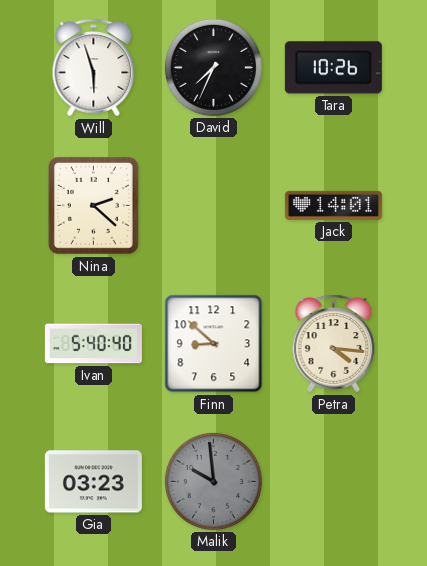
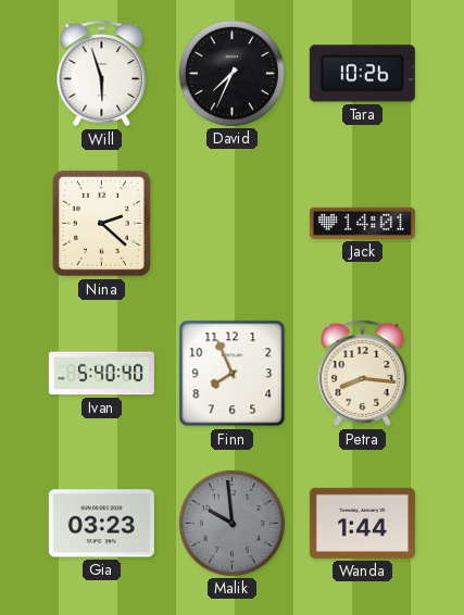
Finn: 8:52 -> 7:56
Petra: 4:16 -> 8:16
Wanda: none -> 1:44
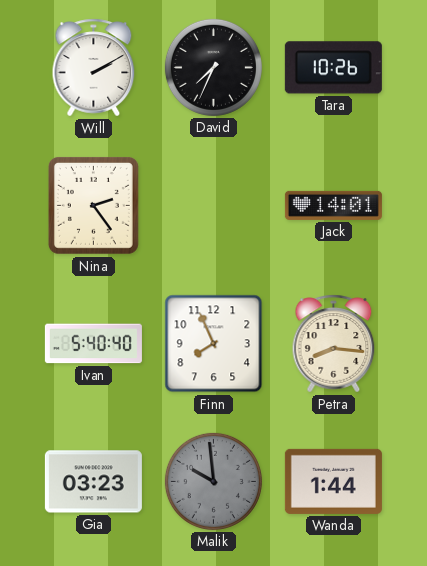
Will: 5:57 -> 2:10
Nina: 2:22 -> 2:24
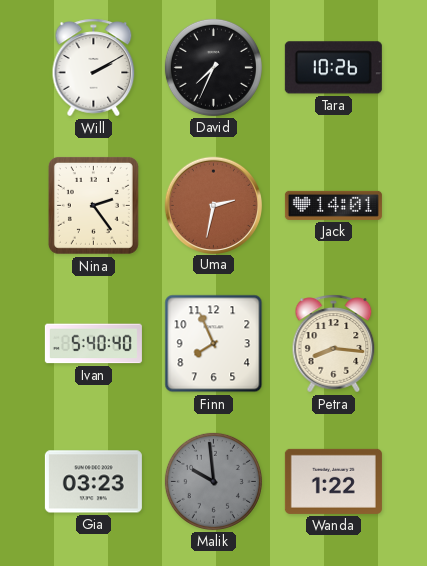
Uma: none -> 2:32
Wanda: 1:44 -> 1:22
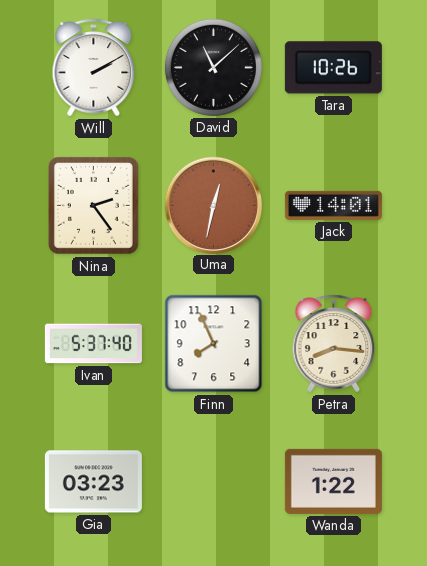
David: 7:34 -> 11:08
Uma: 2:32 -> 12:32
Ivan: 5:40 -> 5:37
Malik: 9:59 -> none
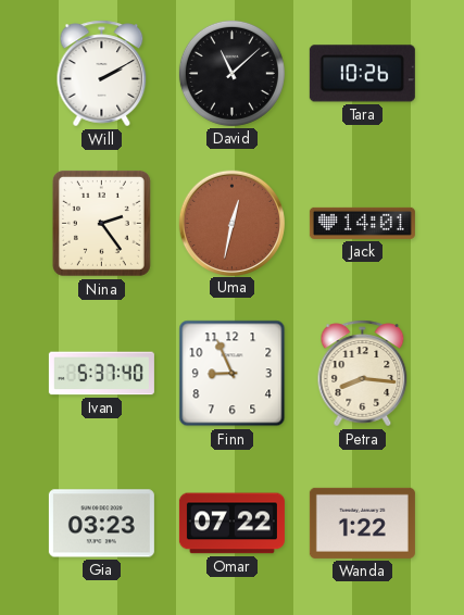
Finn: 7:56 -> 8:56
Omar: none -> 07:22
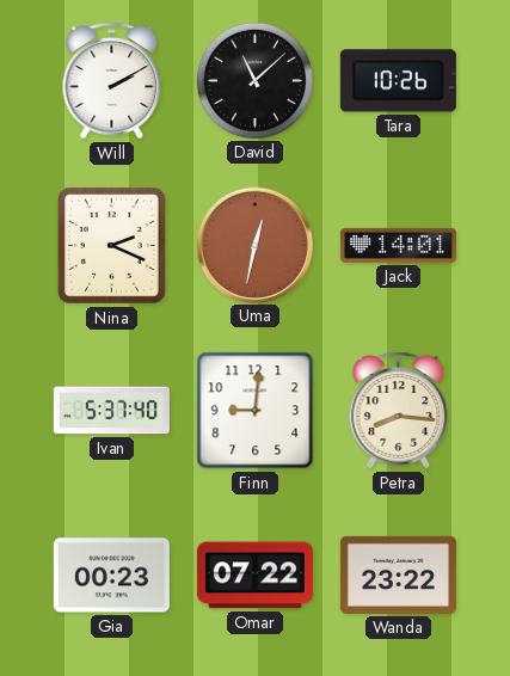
Nina: 2:24 -> 2:19
Finn: 8:56 -> 9:01
Gia: 03:23 -> 00:23
Wanda: 1:22 -> 23:22
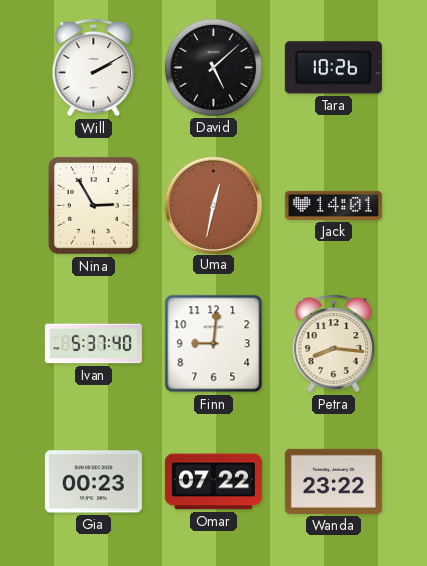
David: 11:08 -> 5:08
Nina: 2:19 -> 2:55
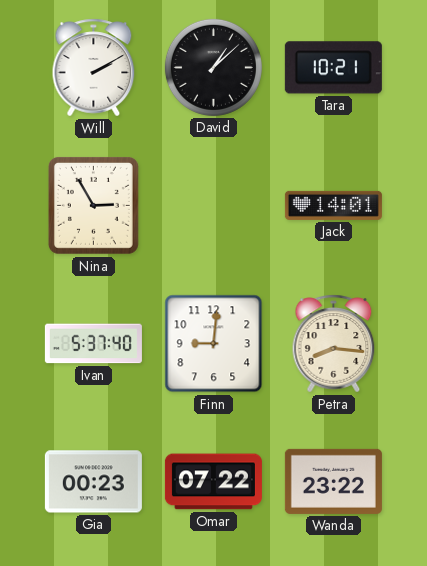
David: 5:08 -> 1:08
Tara: 10:26 -> 10:21
Uma: 12:32 -> none
